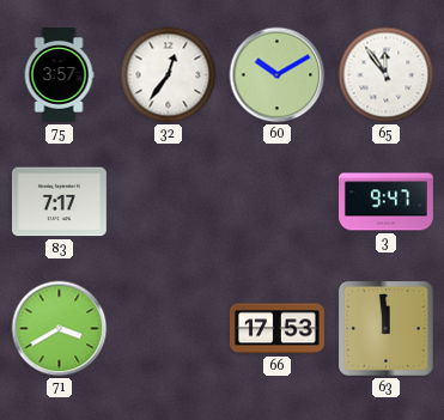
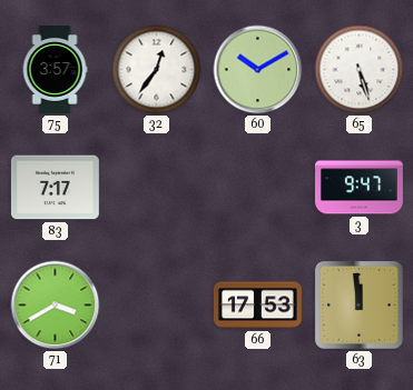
65: 11:54 -> 5:27
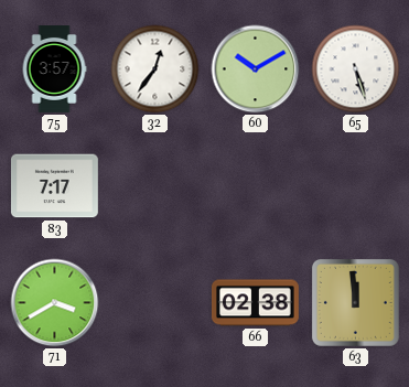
3: 9:47 -> none
66: 17:53 -> 02:38
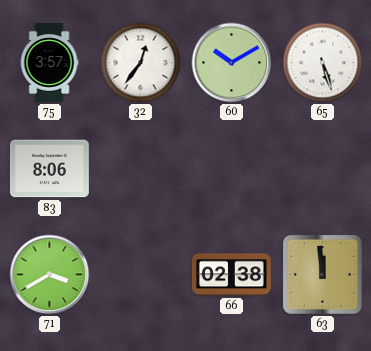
83: 7:17 -> 8:06
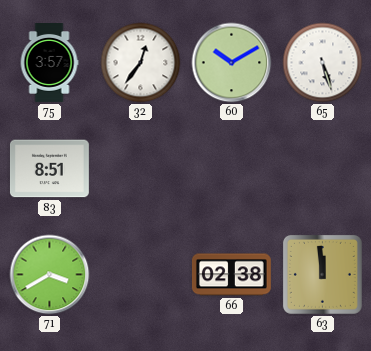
83: 8:06 -> 8:51
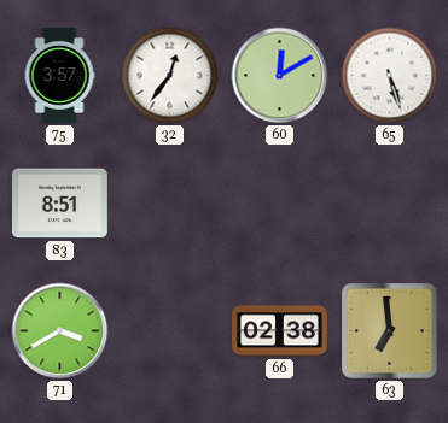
60: 10:10 -> 12:10
63: 11:59 -> 6:59
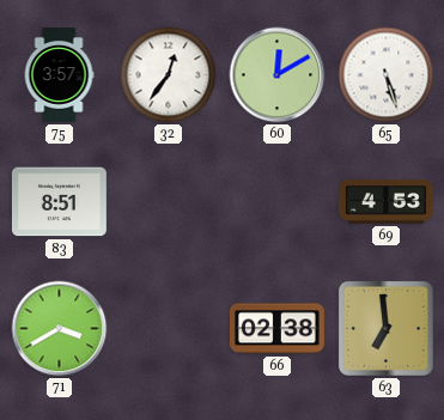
69: none -> 4:53
